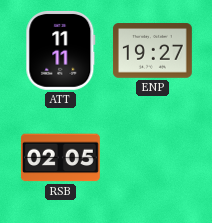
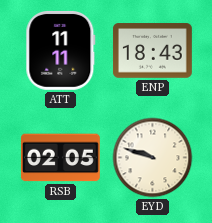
ENP: 19:27 -> 18:43
EYD: none -> 9:48
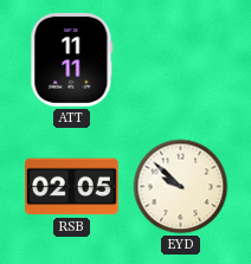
ENP: 18:43 -> none
EYD: 9:48 -> 9:52
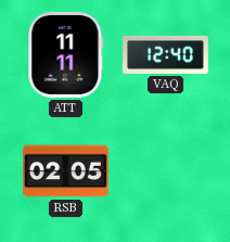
VAQ: none -> 12:40
EYD: 9:52 -> none
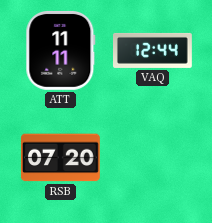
VAQ: 12:40 -> 12:44
RSB: 02:05 -> 07:20
